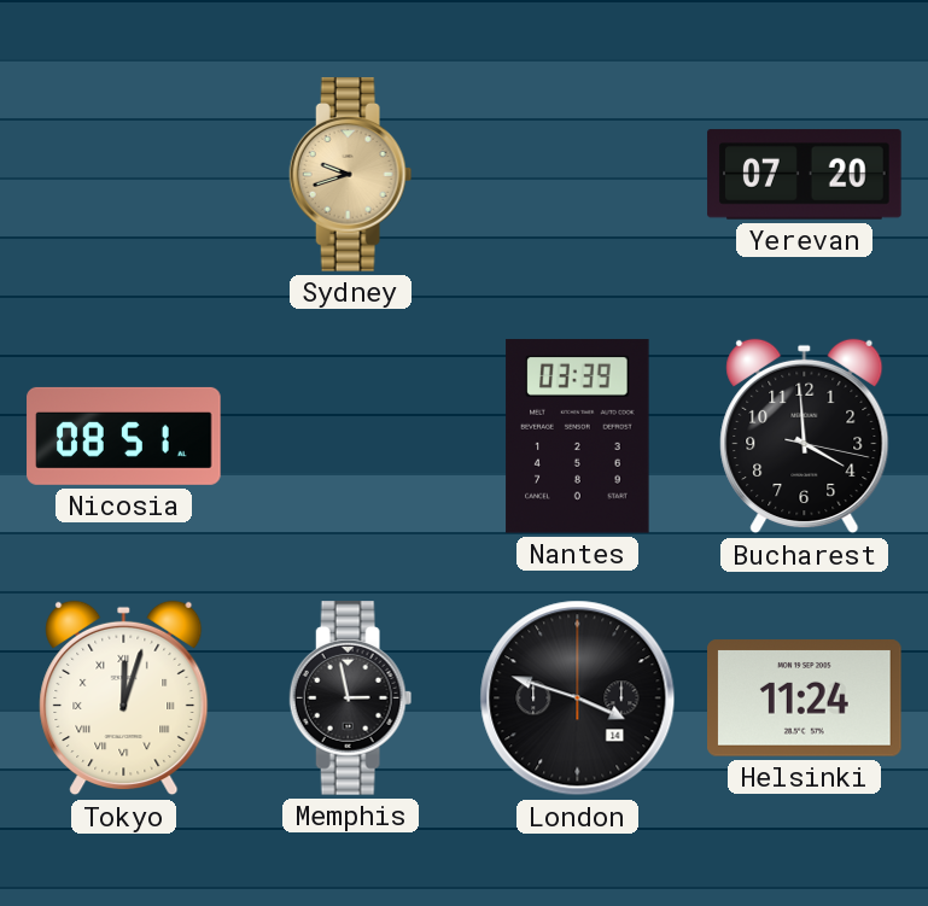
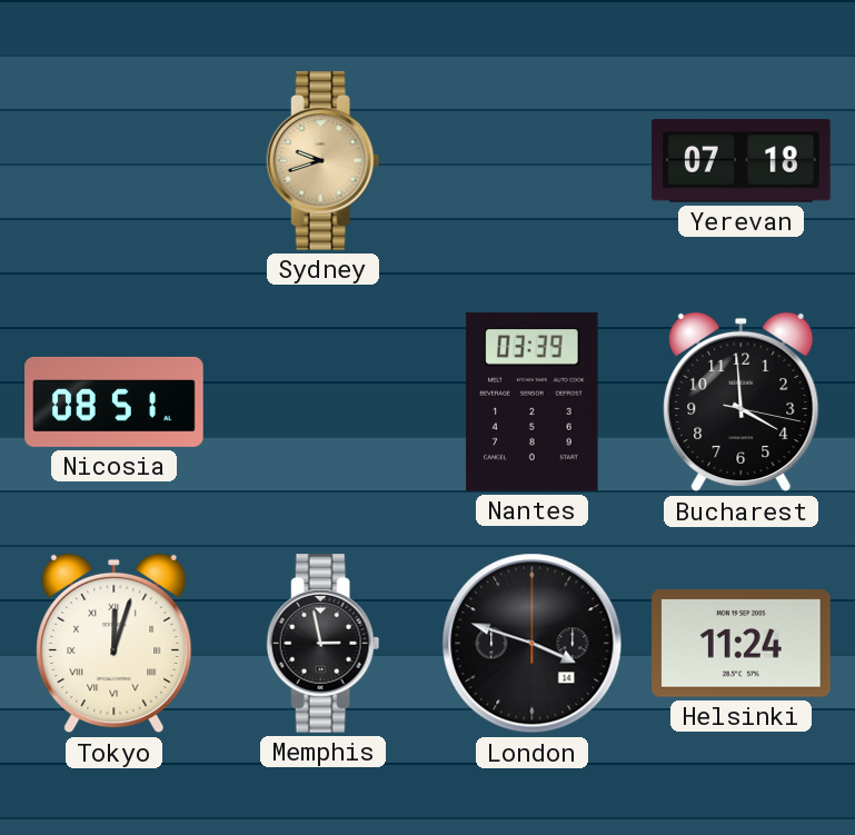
Yerevan: 07:20 -> 07:18
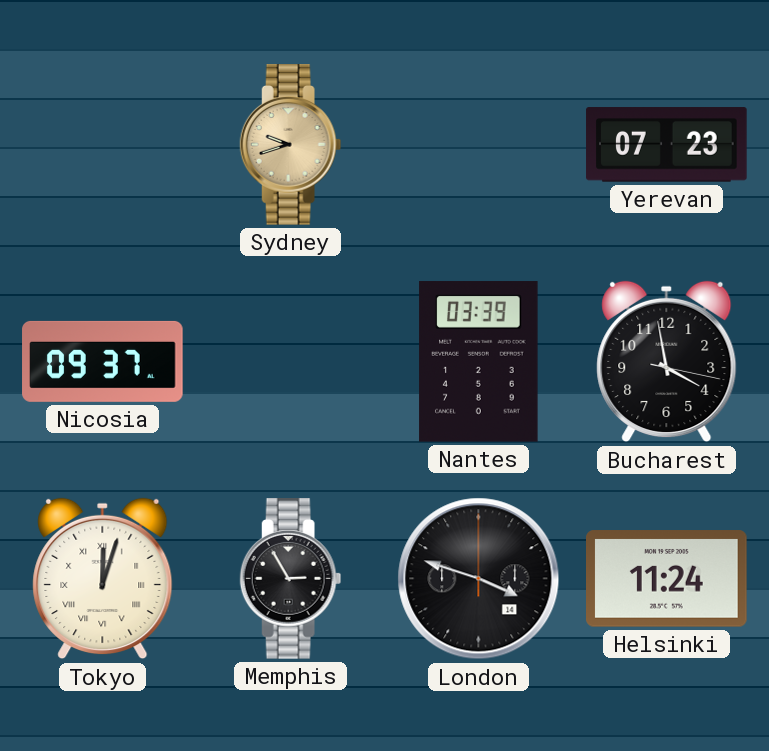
Yerevan: 07:18 -> 07:23
Nicosia: 08:51 -> 09:37
Bucharest: 3:59 -> 3:58
Memphis: 2:58 -> 2:55
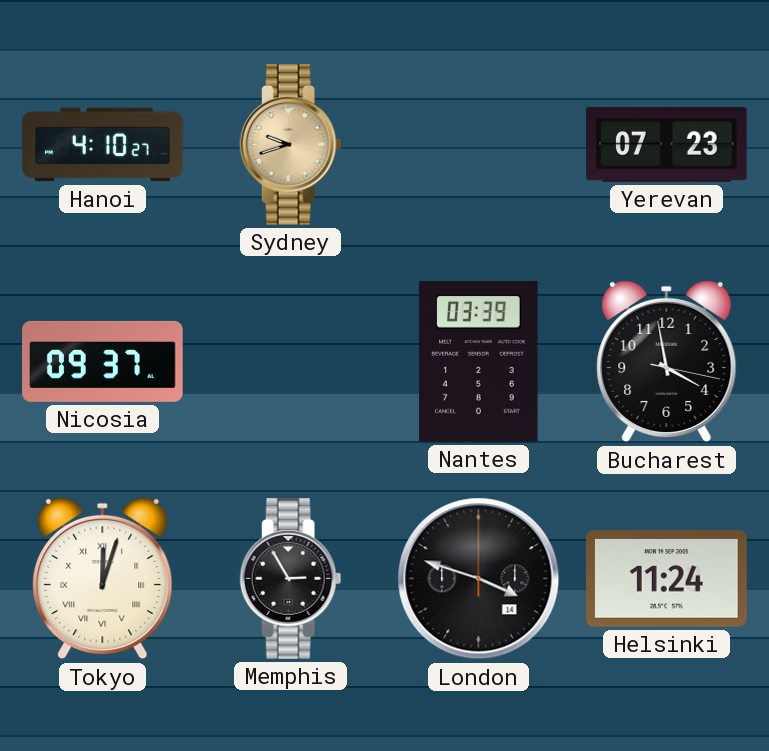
Hanoi: none -> 4:10
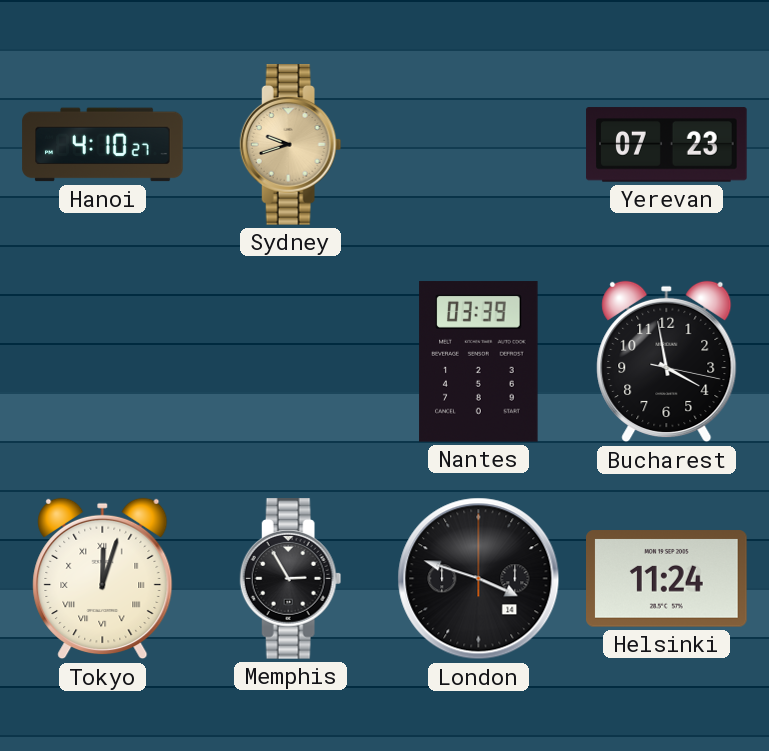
Nicosia: 09:37 -> none
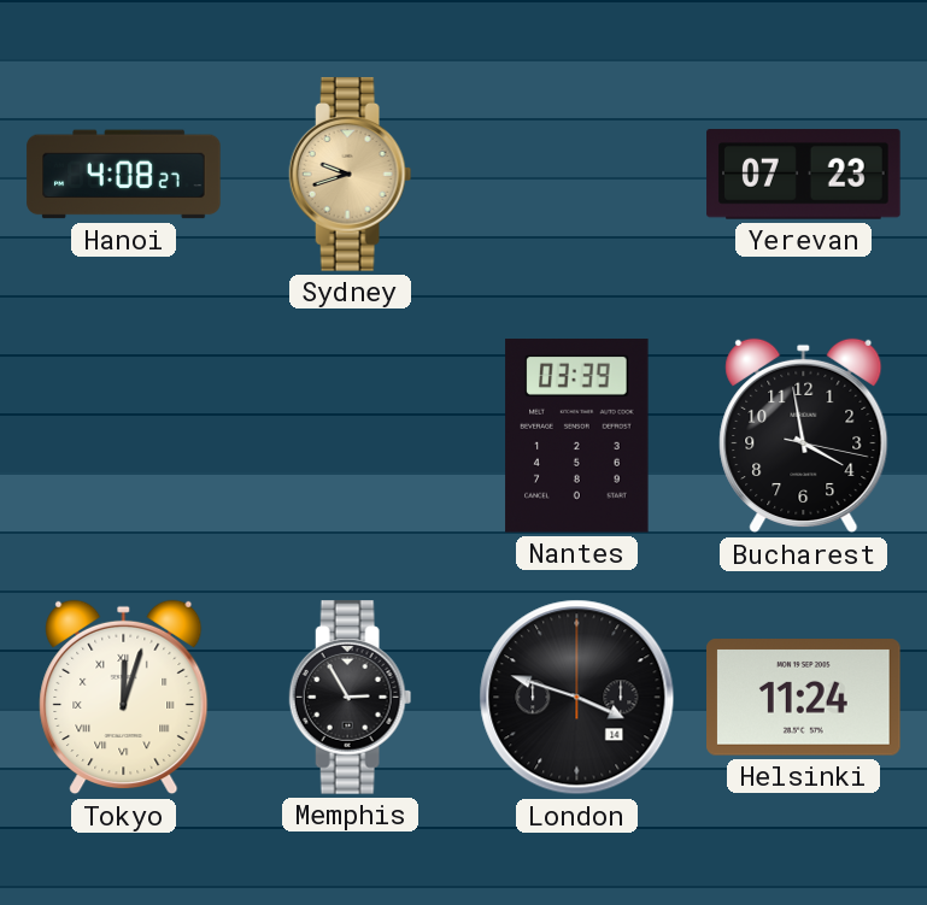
Hanoi: 4:10 -> 4:08
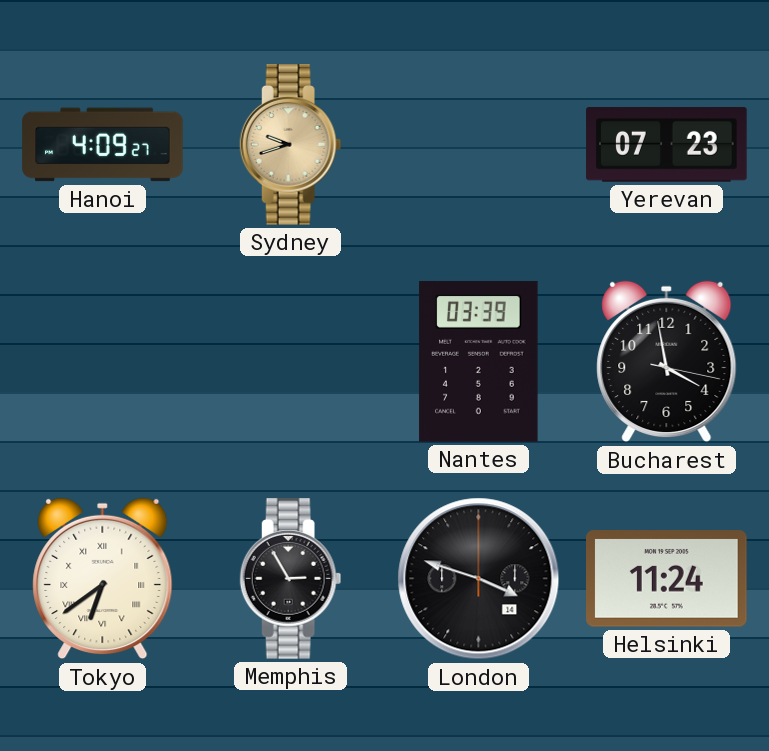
Hanoi: 4:08 -> 4:09
Tokyo: 12:03 -> 6:39
